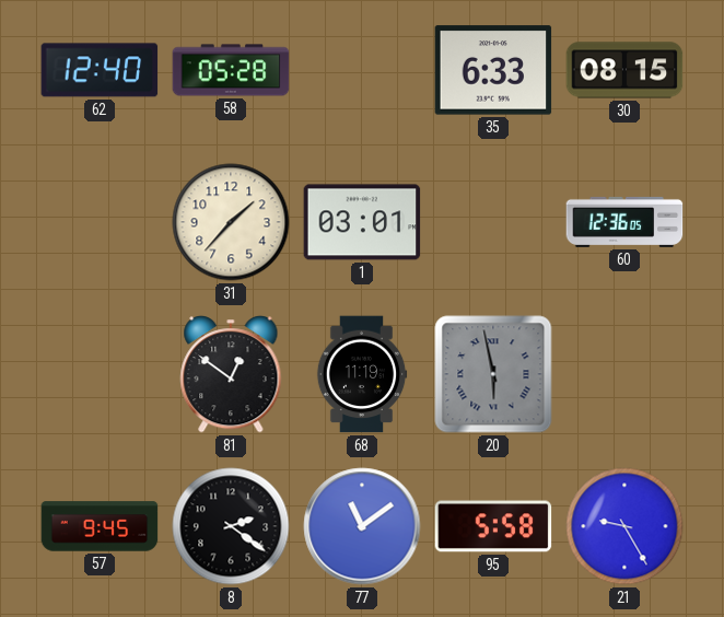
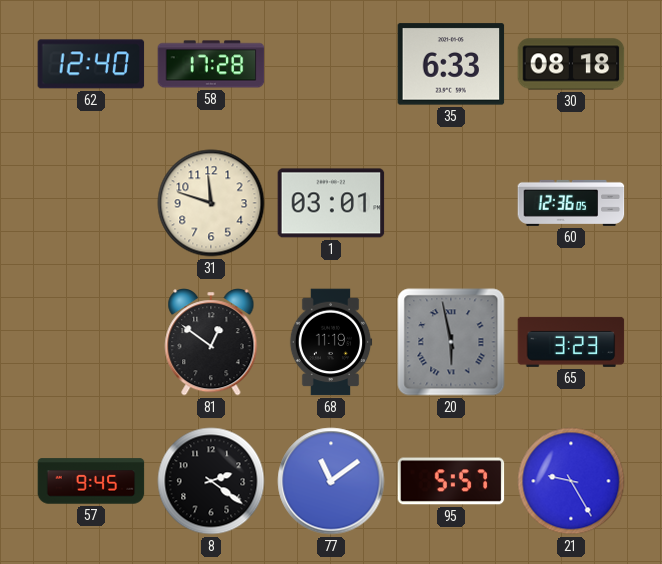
58: 05:28 -> 17:28
30: 08:15 -> 08:18
31: 1:37 -> 11:48
65: none -> 3:23
95: 5:58 -> 5:57
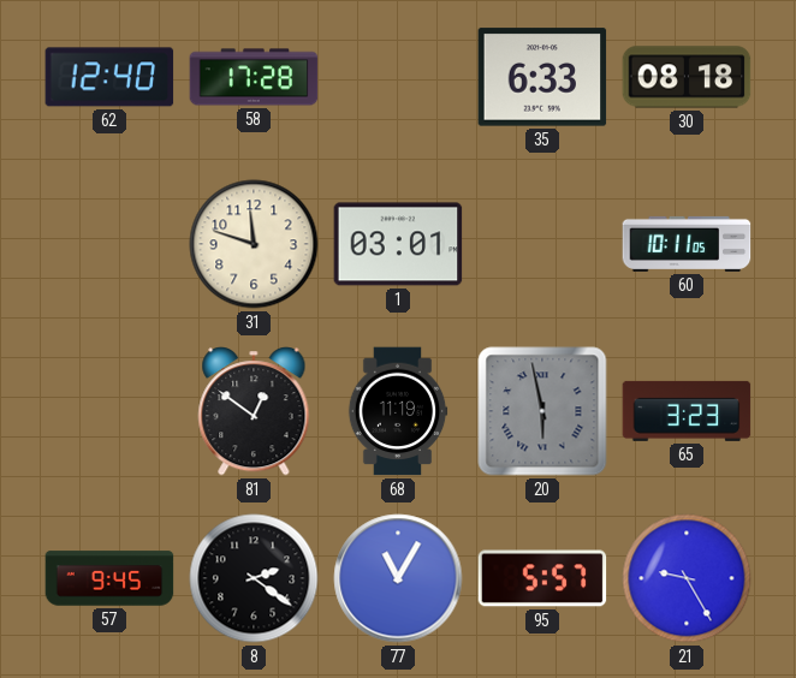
60: 12:36 -> 10:11
77: 11:09 -> 11:05
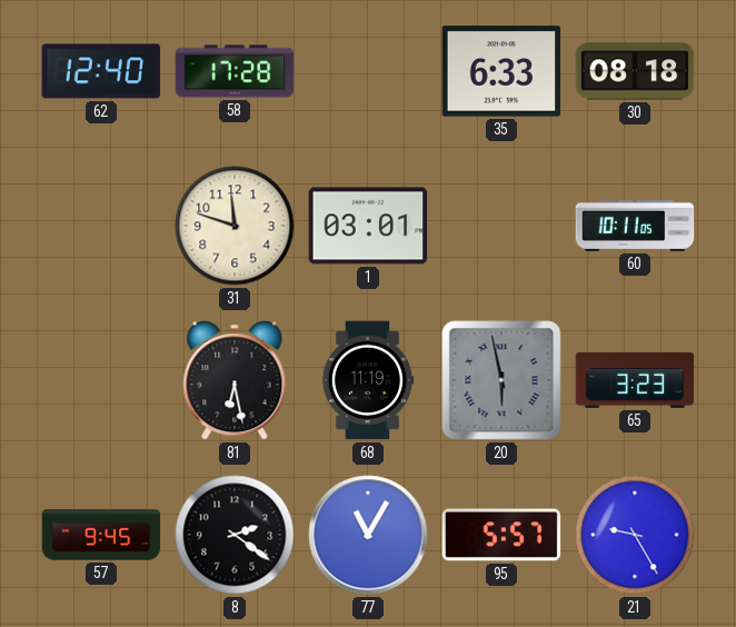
81: 12:51 -> 6:28
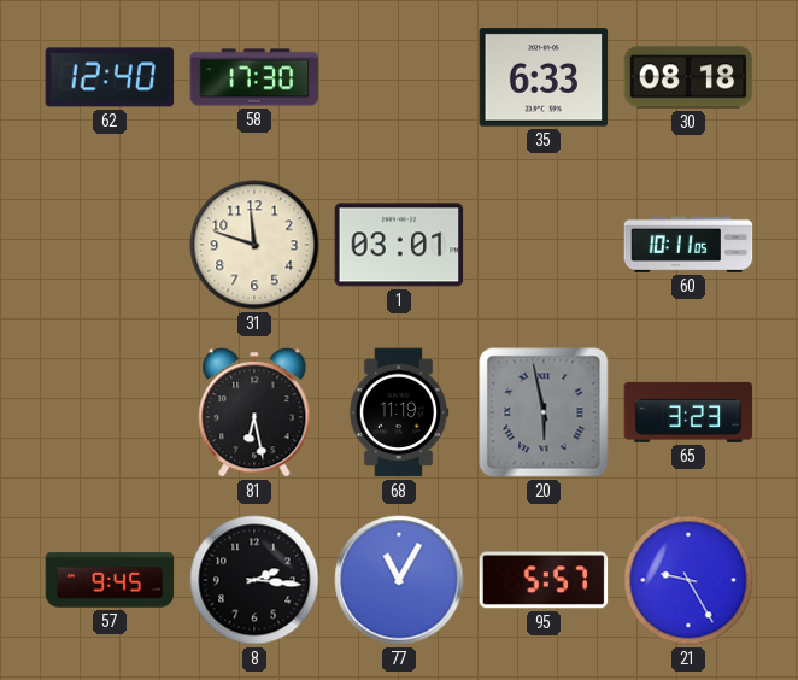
58: 17:28 -> 17:30
8: 2:21 -> 2:16
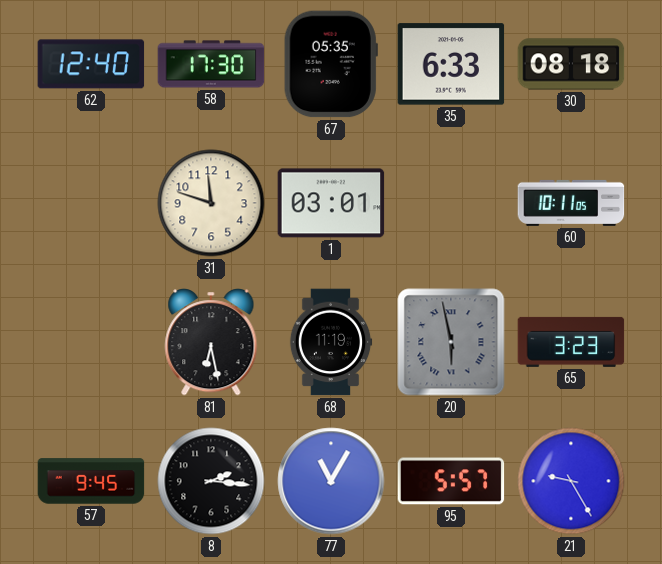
67: none -> 05:35
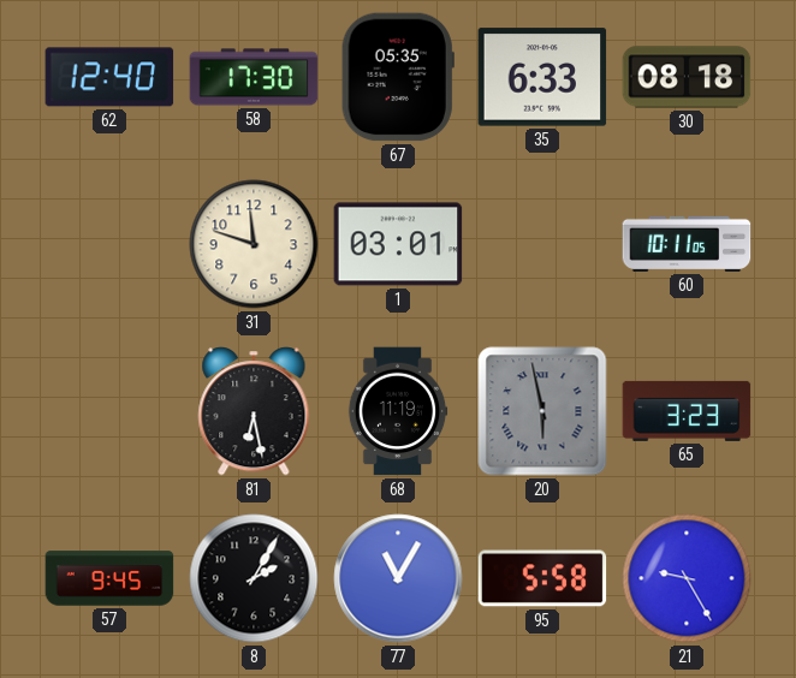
8: 2:16 -> 2:05
95: 5:57 -> 5:58
